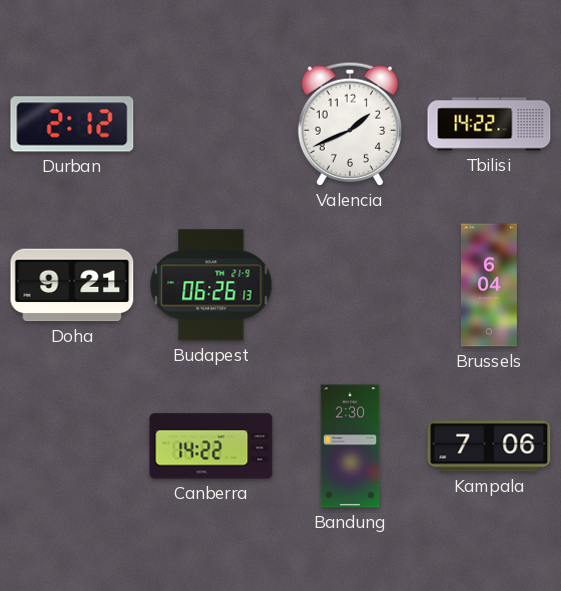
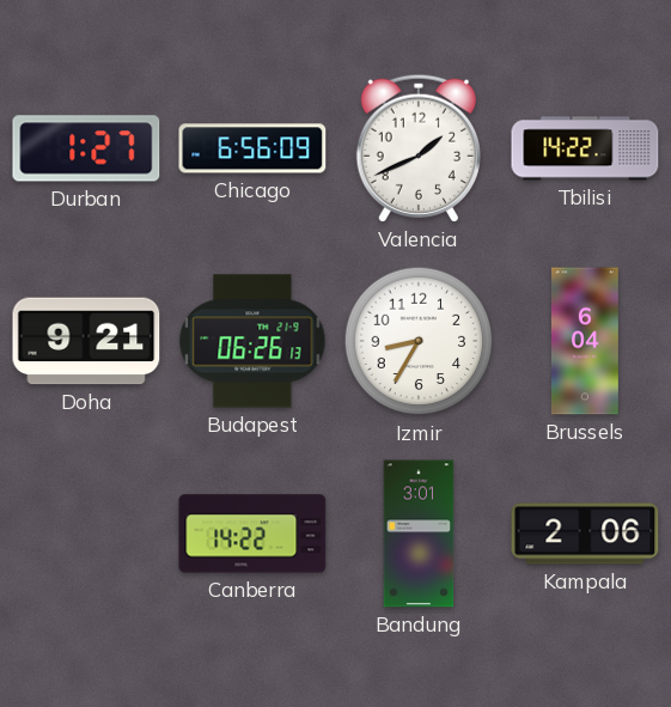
Durban: 2:12 -> 1:27
Chicago: none -> 6:56
Izmir: none -> 8:35
Bandung: 2:30 -> 3:01
Kampala: 7:06 -> 2:06
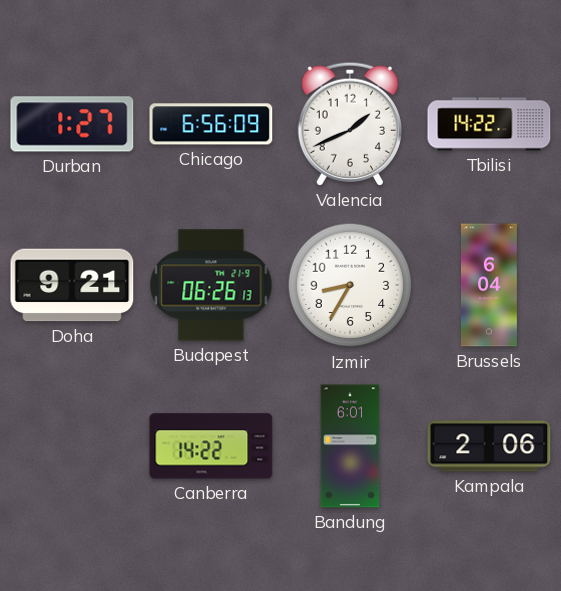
Bandung: 3:01 -> 6:01
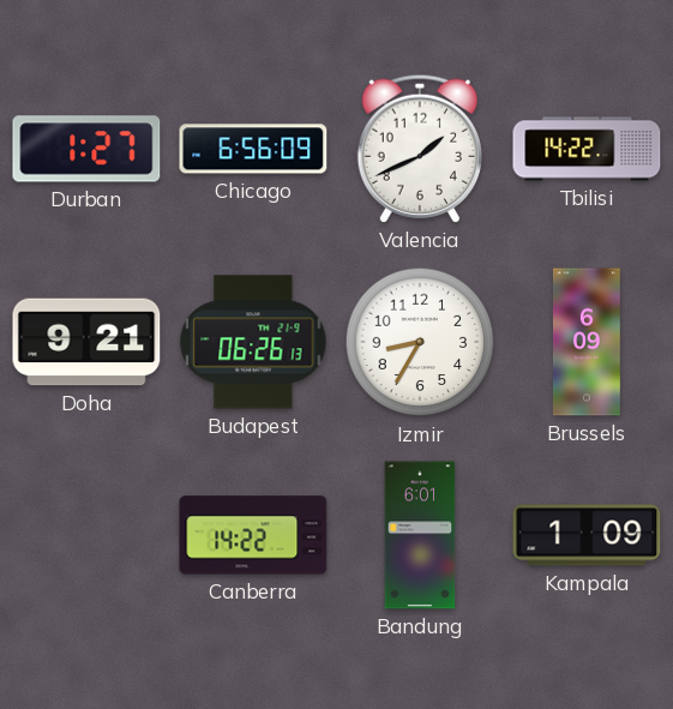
Brussels: 6:04 -> 6:09
Kampala: 2:06 -> 1:09
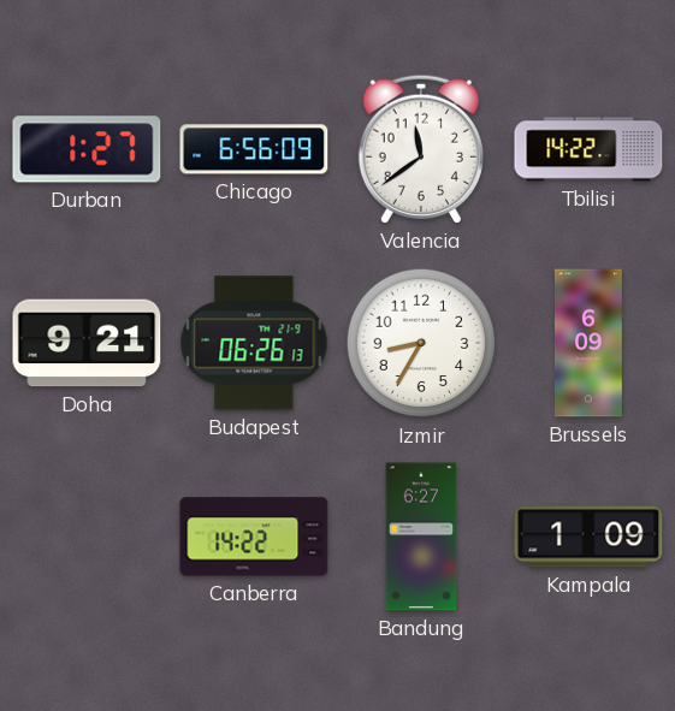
Valencia: 1:41 -> 11:39
Bandung: 6:01 -> 6:27
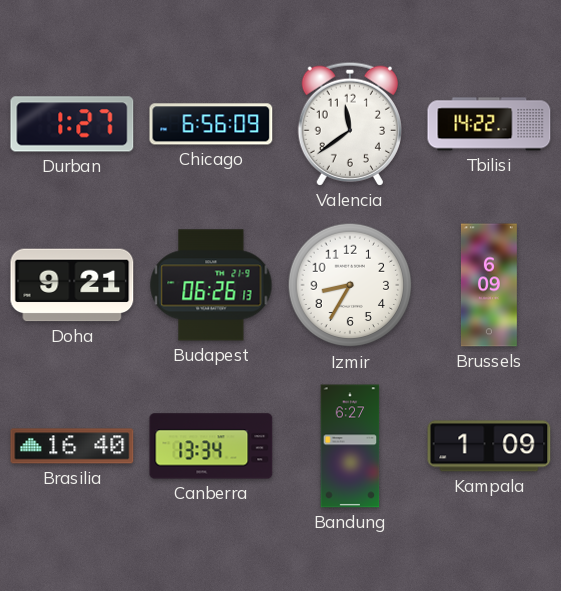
Brasilia: none -> 16:40
Canberra: 14:22 -> 13:34
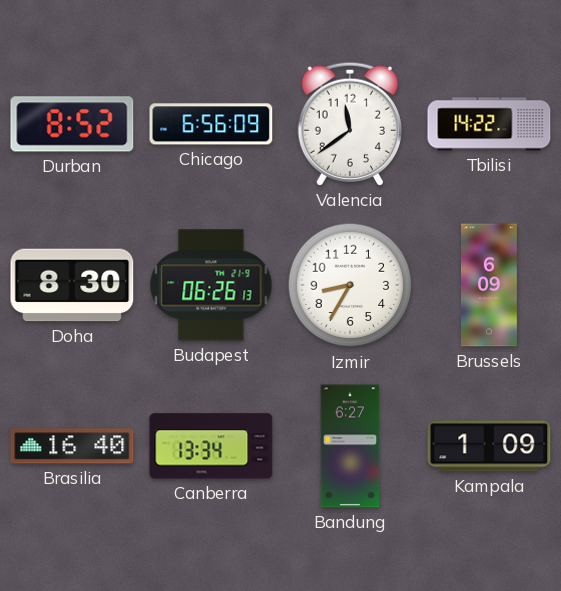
Durban: 1:27 -> 8:52
Doha: 9:21 -> 8:30
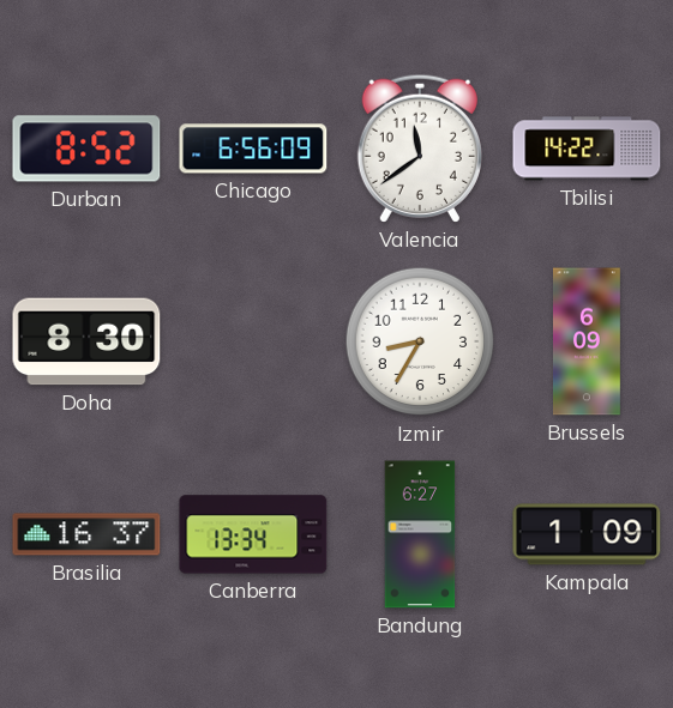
Budapest: 06:26 -> none
Brasilia: 16:40 -> 16:37
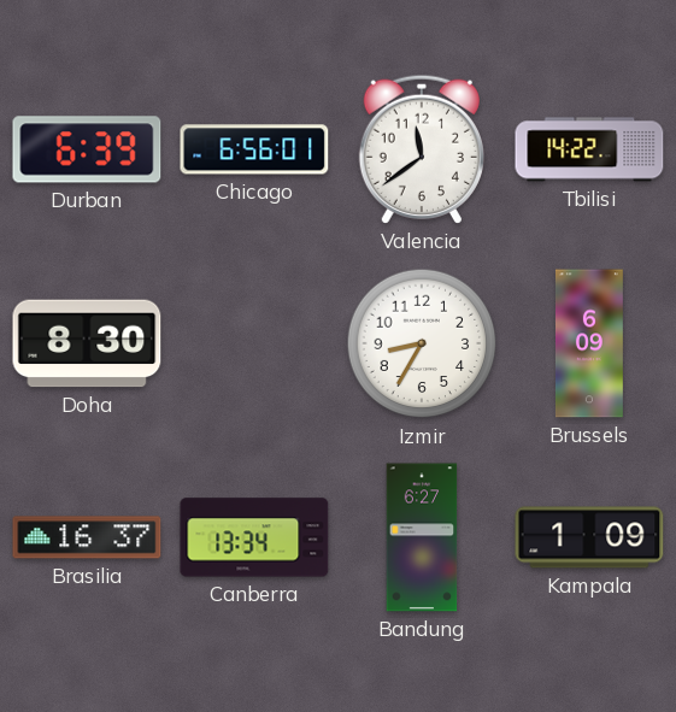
Durban: 8:52 -> 6:39
Chicago: 6:56:09 -> 6:56:01
